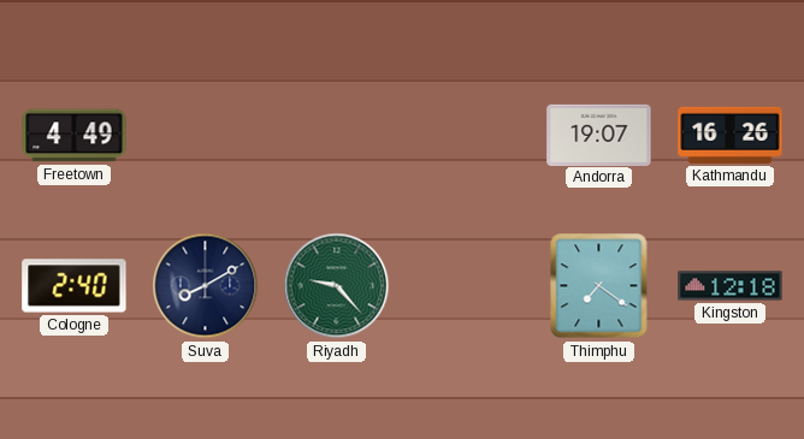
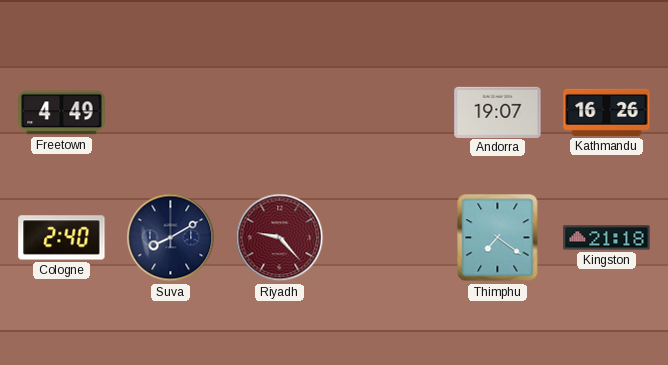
Riyadh dial: green -> burgundy
Kingston: 12:18 -> 21:18
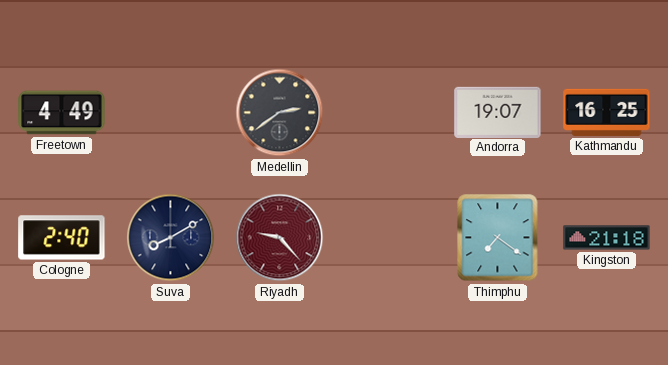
Medellin: none -> 2:39
Kathmandu: 16:26 -> 16:25
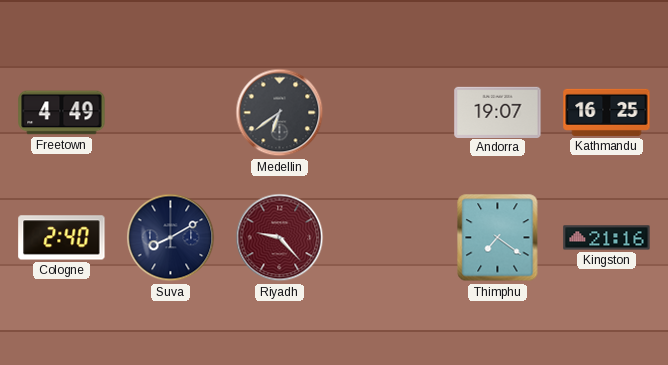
Medellin: 2:39 -> 6:39
Kingston: 21:18 -> 21:16
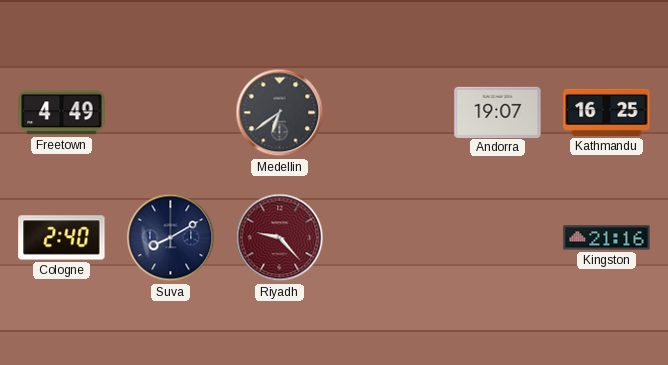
Thimphu: 7:21 -> none
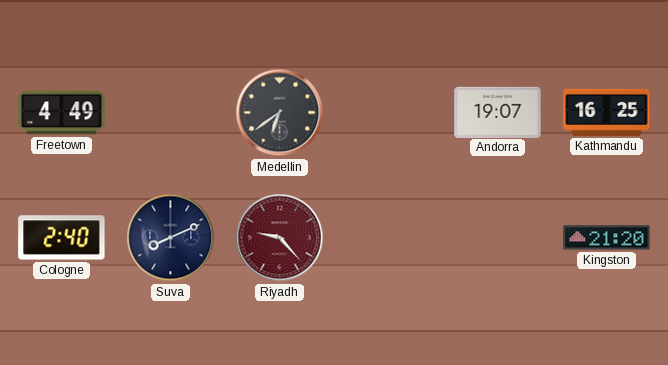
Suva: 8:10 -> 8:11
Kingston: 21:16 -> 21:20
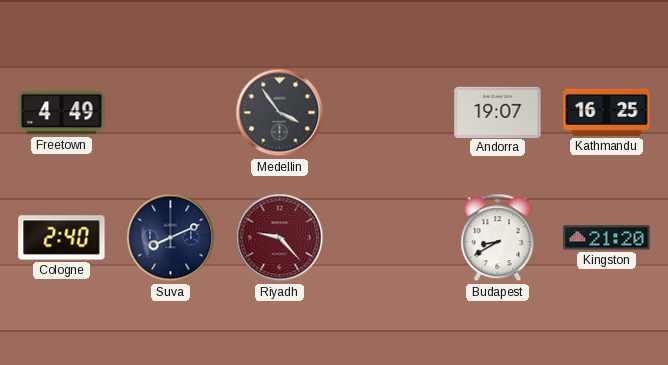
Medellin: 6:39 -> 3:54
Budapest: none -> 8:40
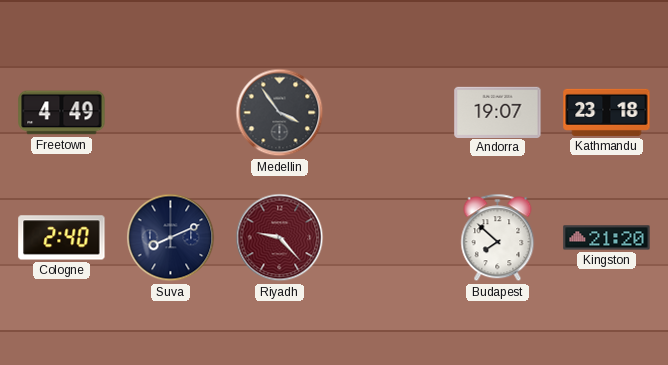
Kathmandu: 16:25 -> 23:18
Budapest: 8:40 -> 7:52
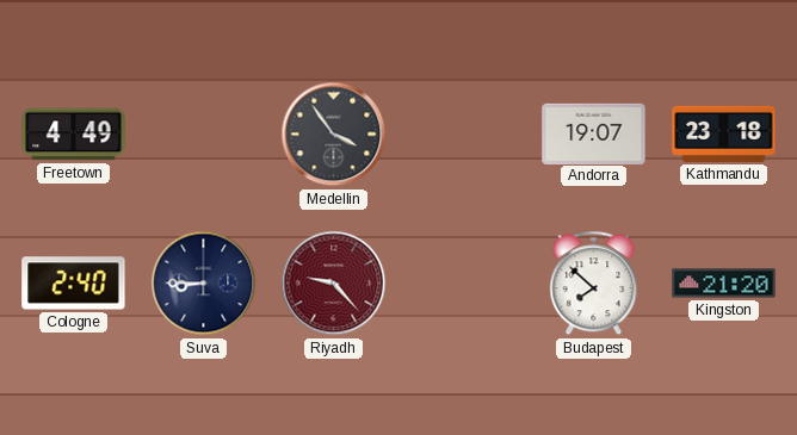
Suva: 8:11 -> 8:45
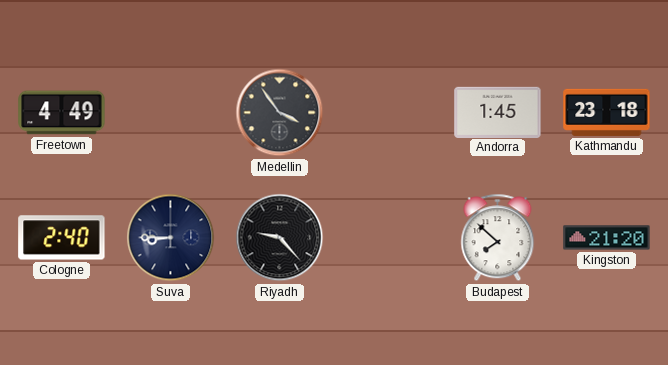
Andorra: 19:07 -> 1:45
Riyadh dial: burgundy -> black
